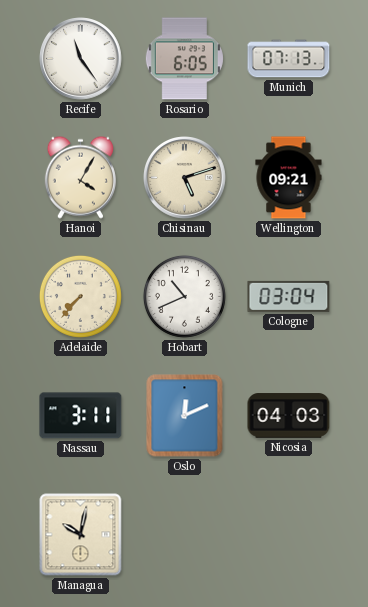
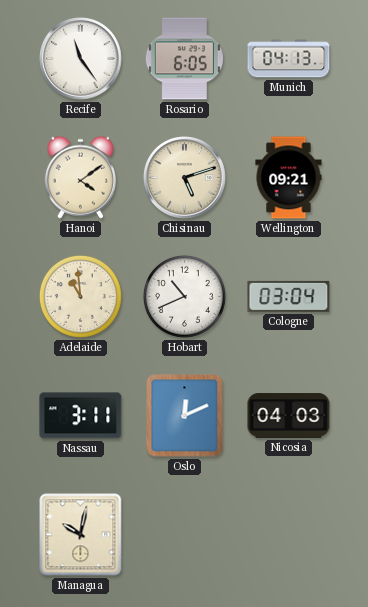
Munich: 07:13 -> 04:13
Hanoi: 4:05 -> 4:09
Adelaide: 7:37 -> 10:59
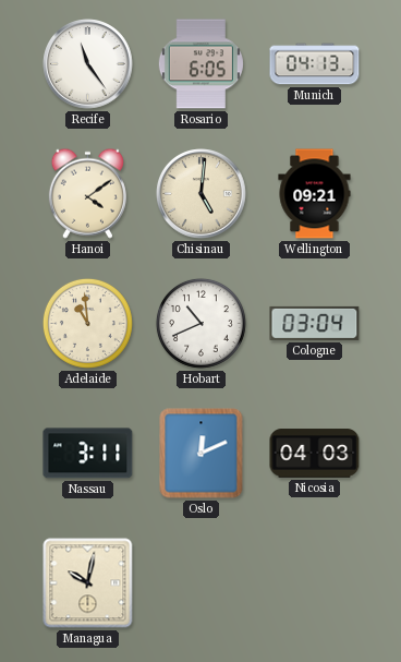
Chisinau: 5:12 -> 5:01
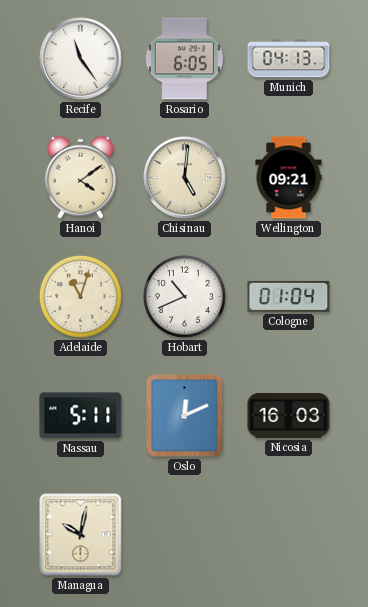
Adelaide: 10:59 -> 11:03
Cologne: 03:04 -> 01:04
Nassau: 3:11 -> 5:11
Nicosia: 04:03 -> 16:03
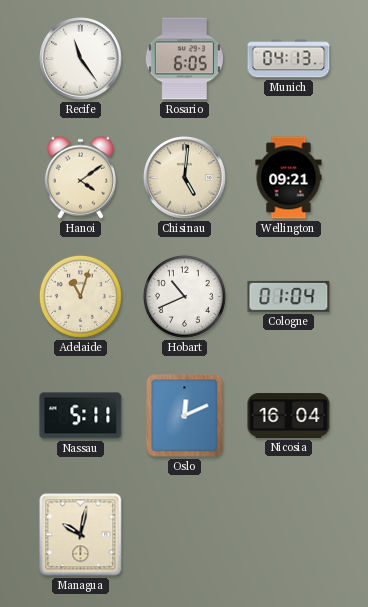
Nicosia: 16:03 -> 16:04
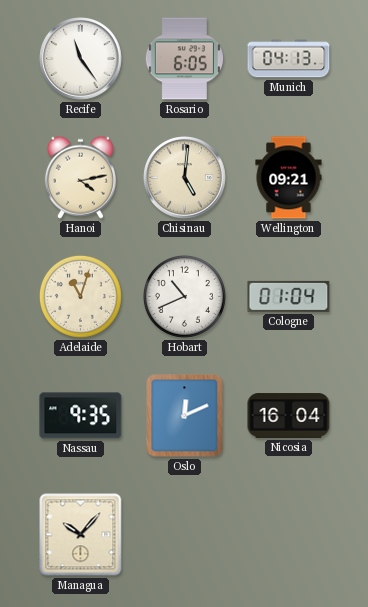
Hanoi: 4:09 -> 4:13
Nassau: 5:11 -> 9:35
Managua: 10:02 -> 10:07
